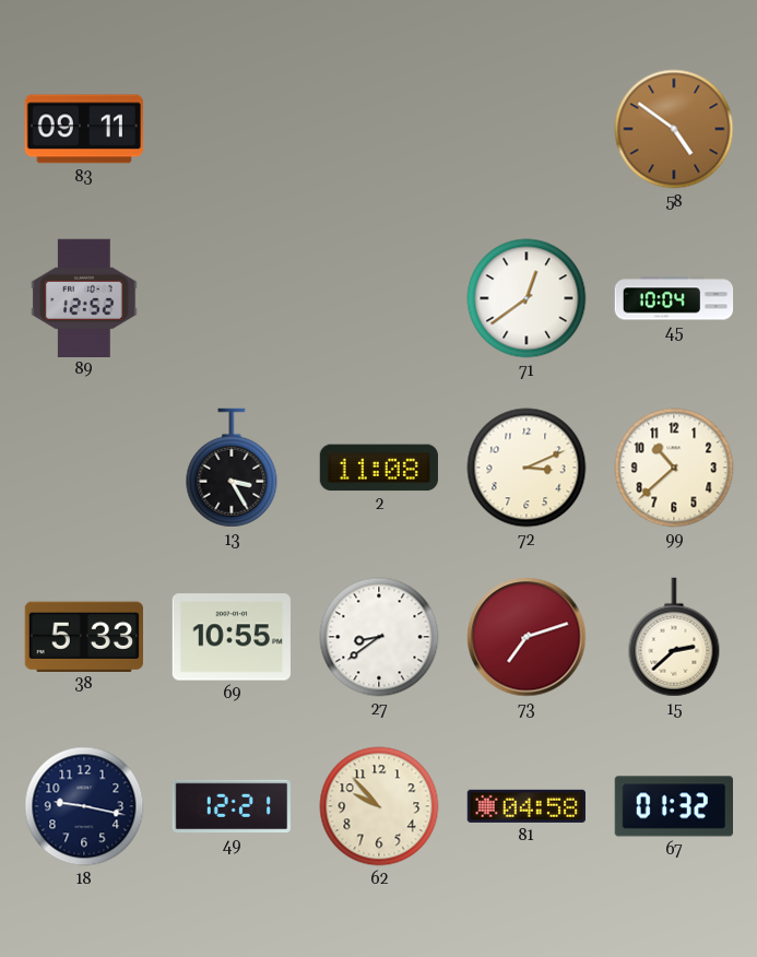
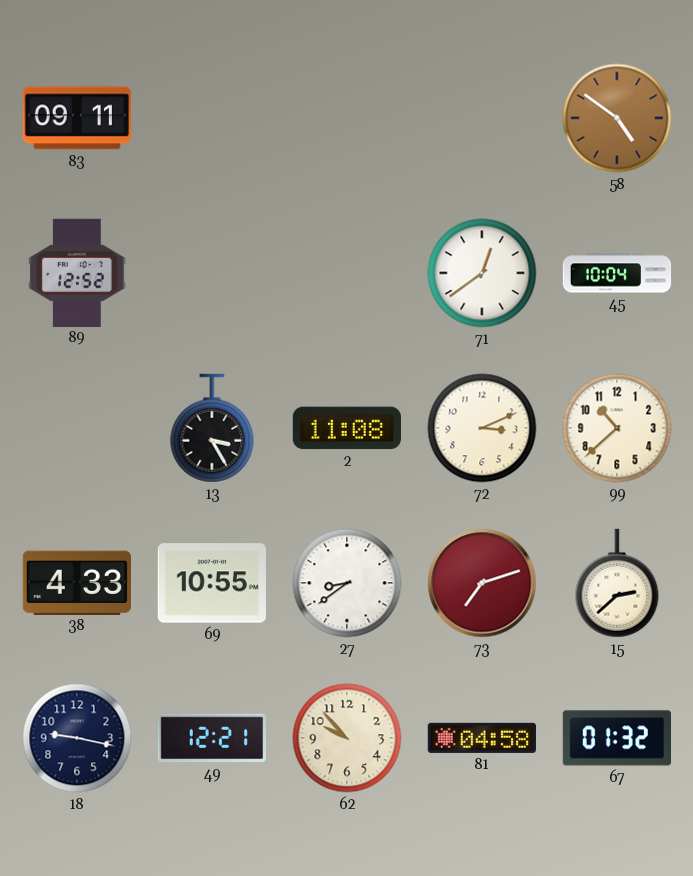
38: 5:33 -> 4:33
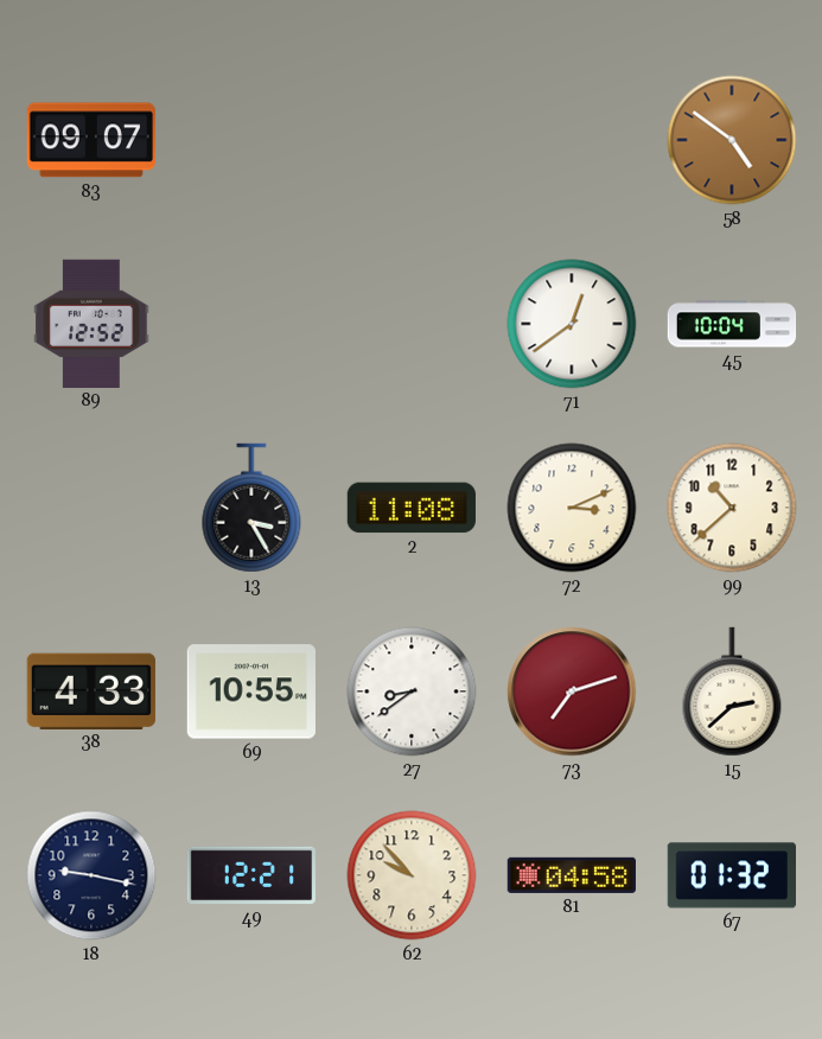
83: 09:11 -> 09:07
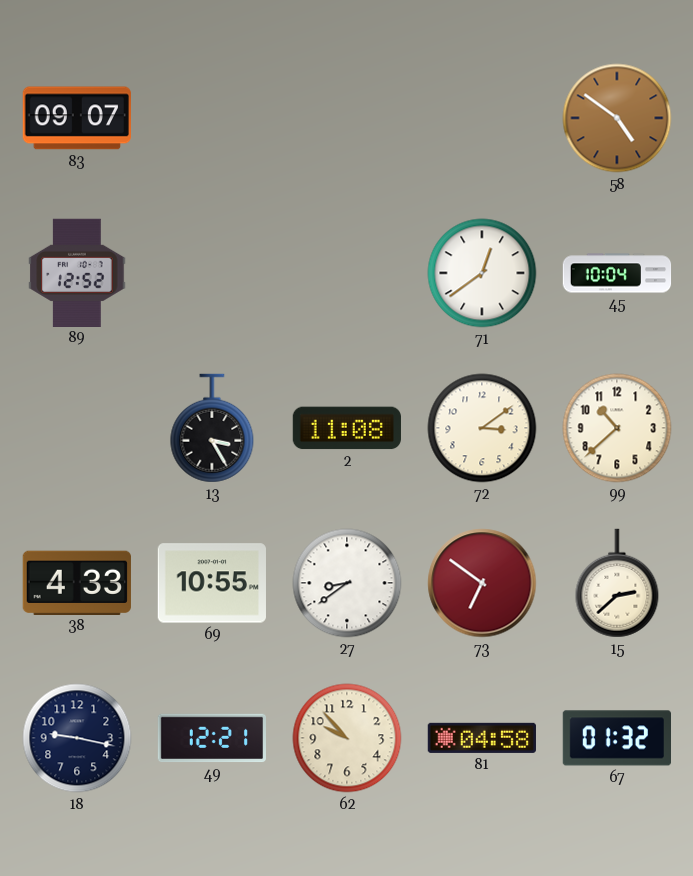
72: 3:11 -> 3:09
73: 7:12 -> 6:51
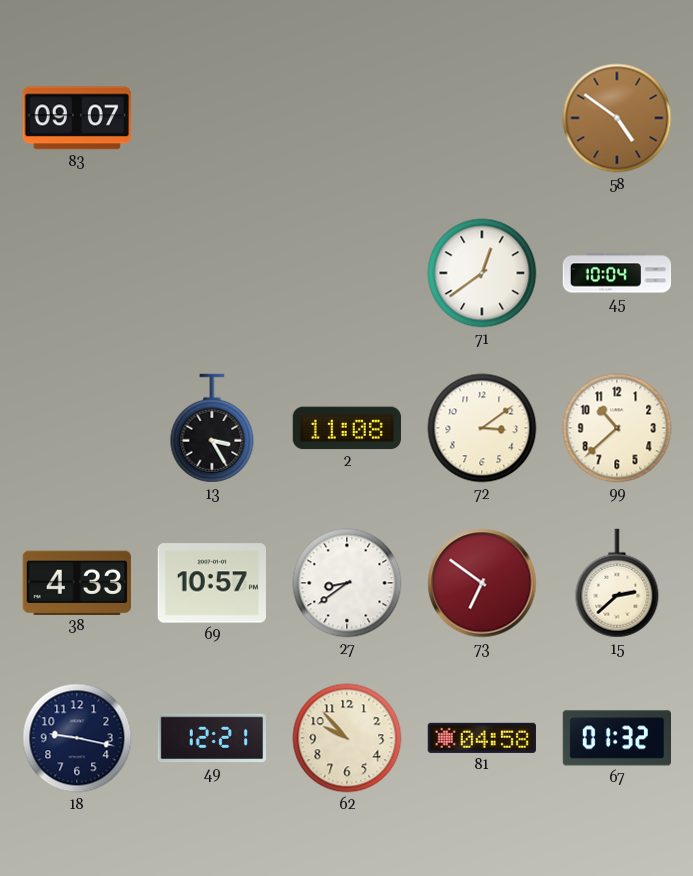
89: 12:52 -> none
69: 10:55 -> 10:57
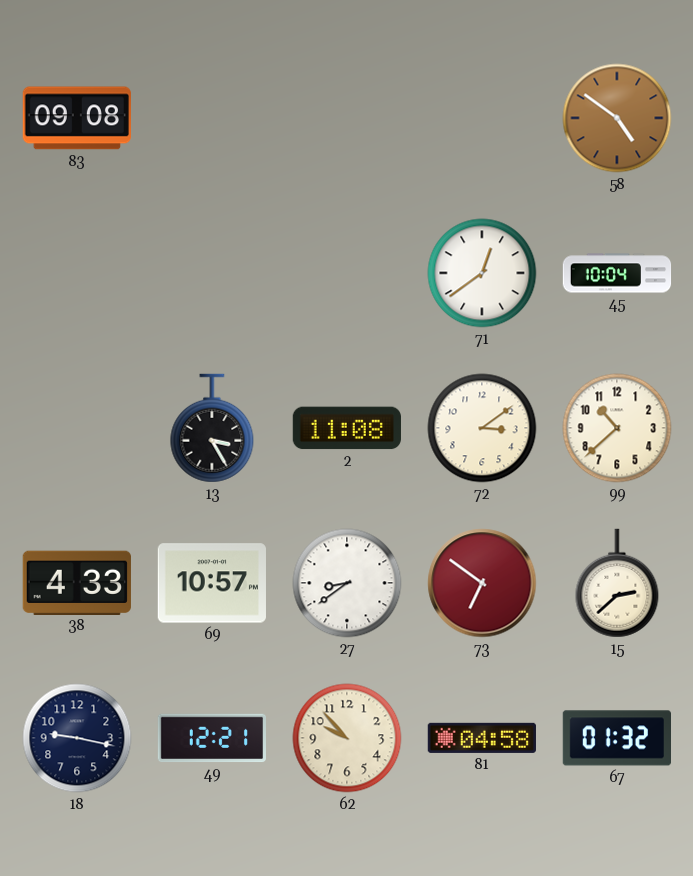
83: 09:07 -> 09:08
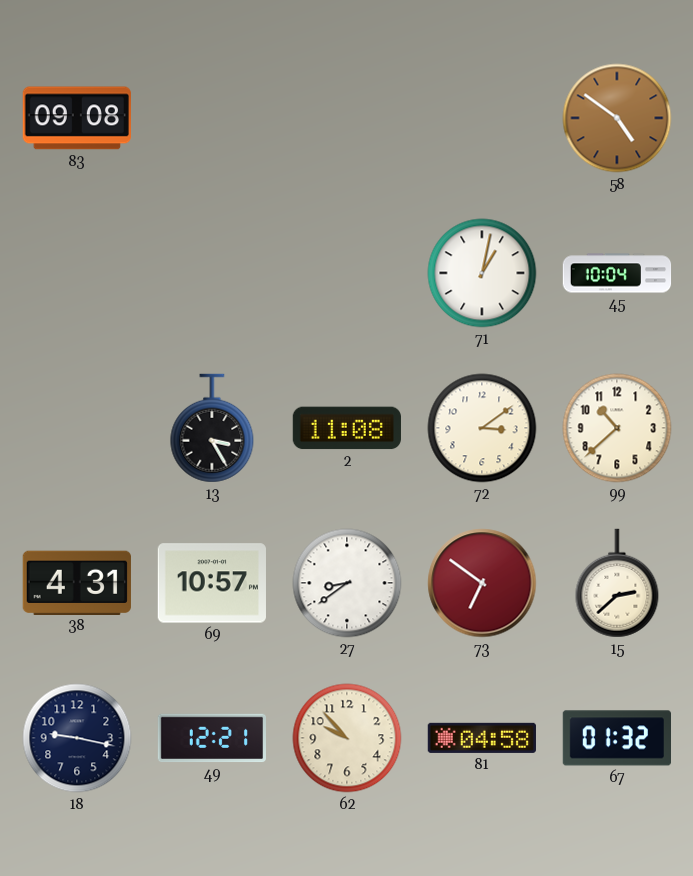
71: 12:39 -> 1:02
38: 4:33 -> 4:31
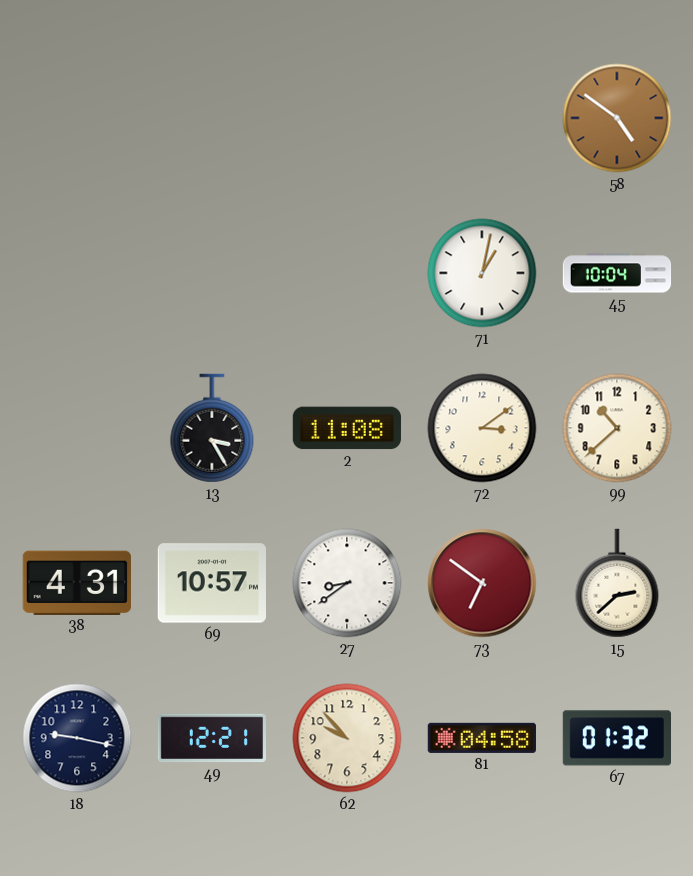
83: 09:08 -> none
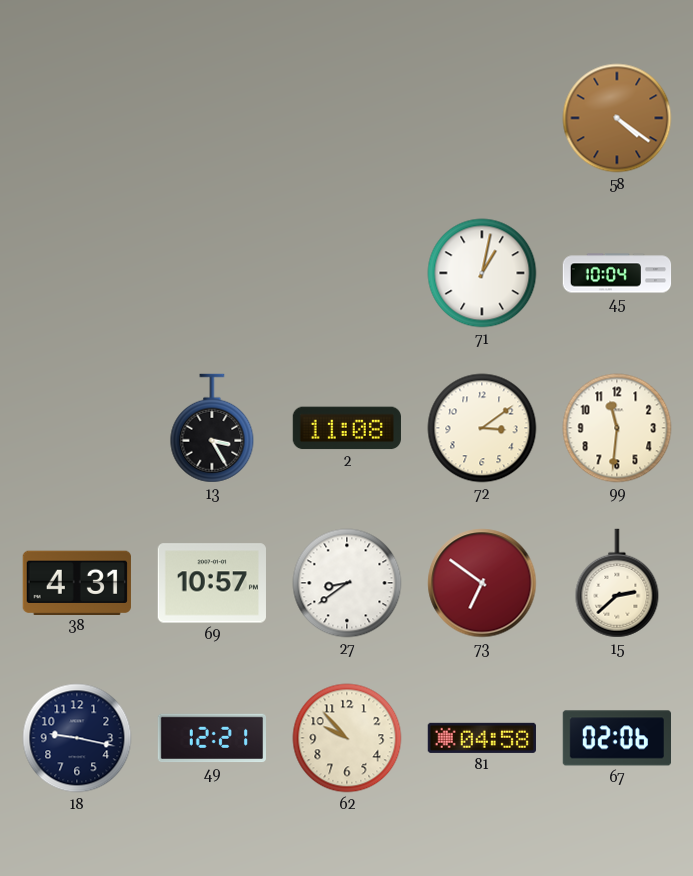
58: 4:51 -> 4:21
99: 10:38 -> 11:31
67: 01:32 -> 02:06
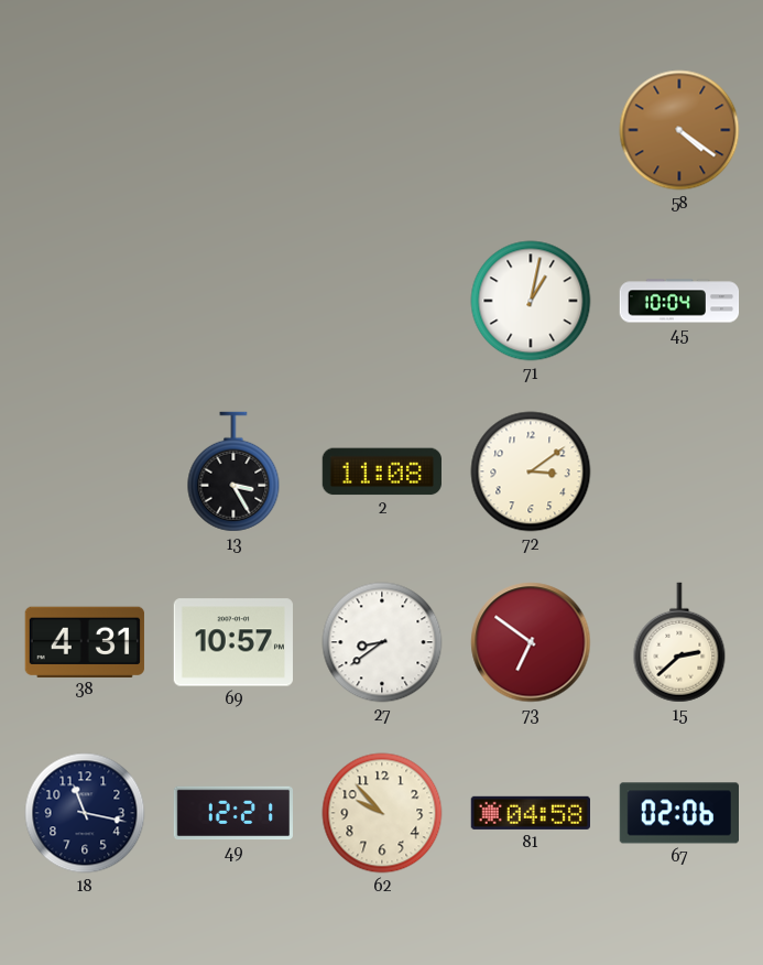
99: 11:31 -> none
18: 9:17 -> 11:17
